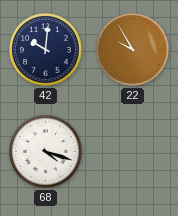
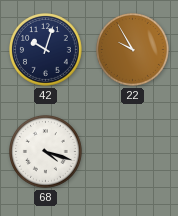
42: 10:01 -> 10:03
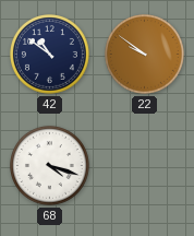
42: 10:03 -> 10:51
22: 9:55 -> 9:51
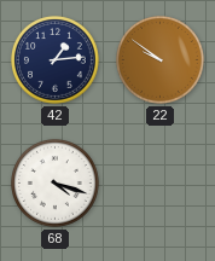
42: 10:51 -> 1:14
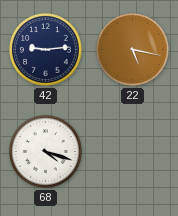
42: 1:14 -> 9:14
22: 9:51 -> 5:17
